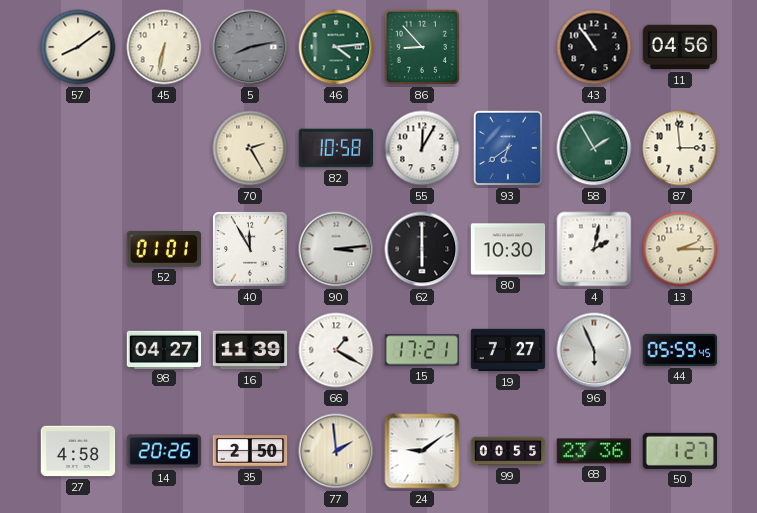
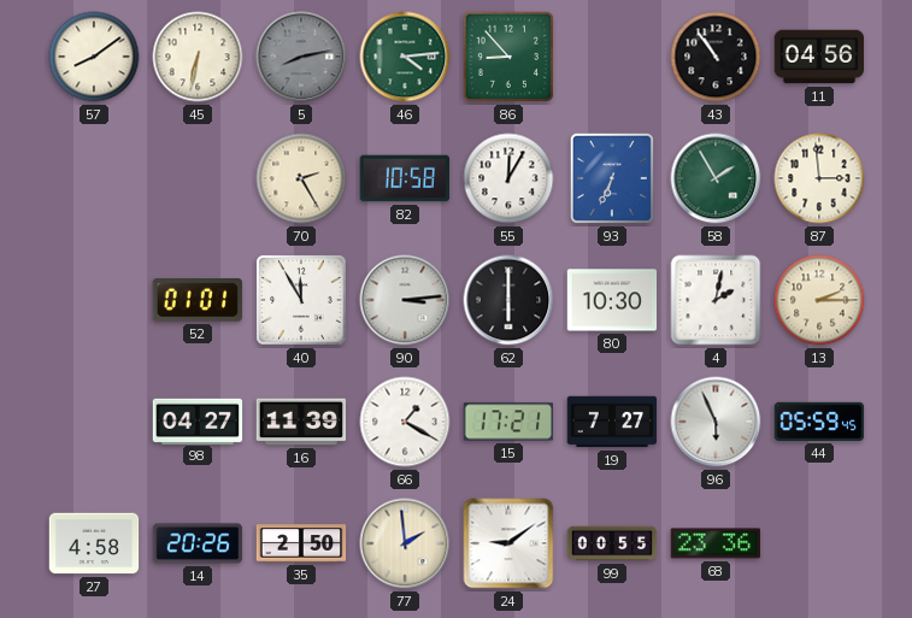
93: 6:39 -> 6:34
50: 1:27 -> none
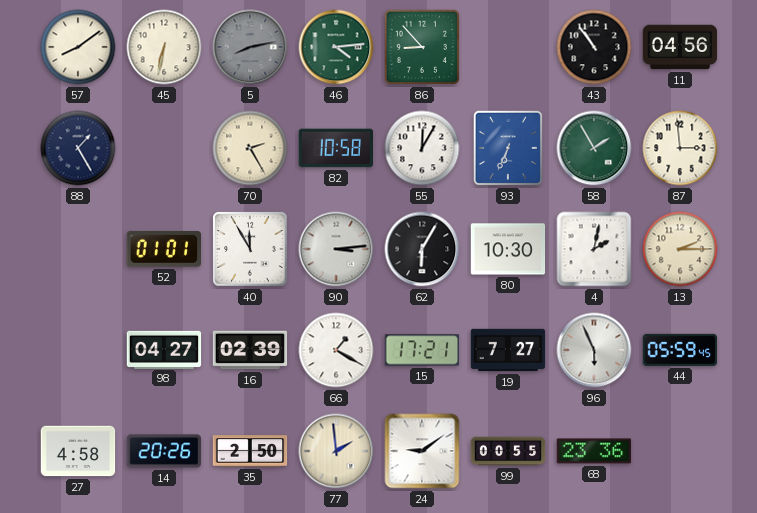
88: none -> 1:25
62: 6:00 -> 6:05
16: 11:39 -> 02:39
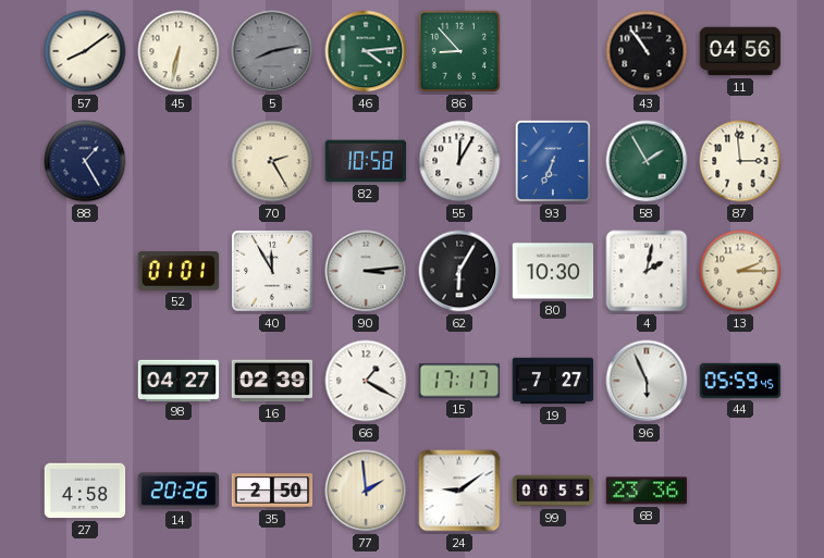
15: 17:21 -> 17:17
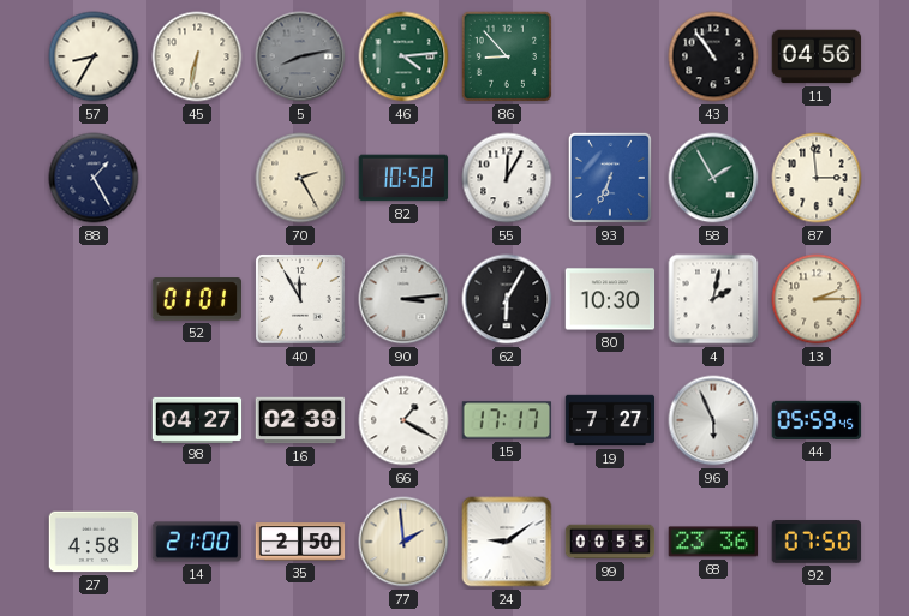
57: 8:09 -> 8:35
14: 20:26 -> 21:00
92: none -> 07:50
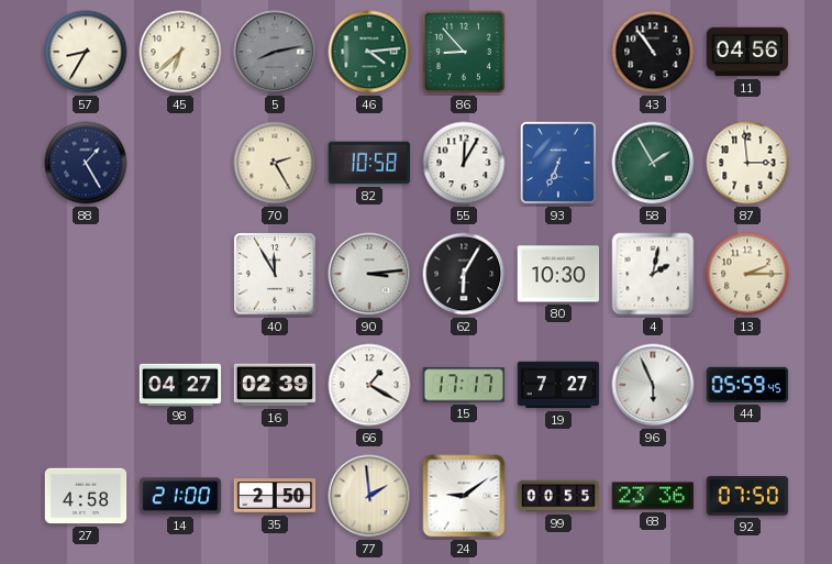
45: 6:32 -> 6:38
52: 01:01 -> none
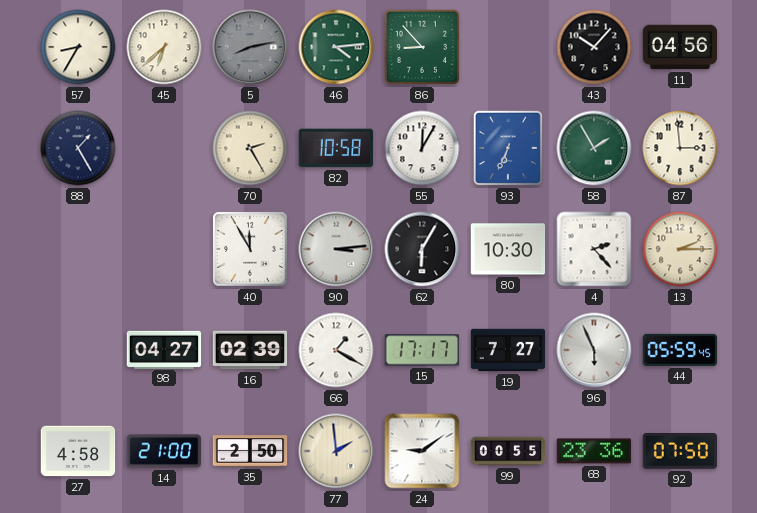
43: 10:54 -> 10:07
4: 2:02 -> 2:23
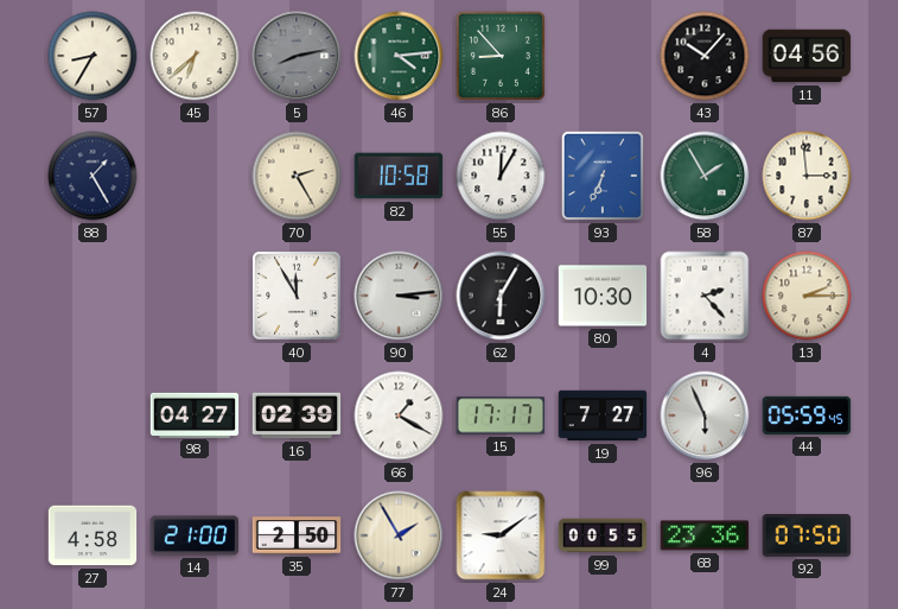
77: 1:59 -> 1:55
